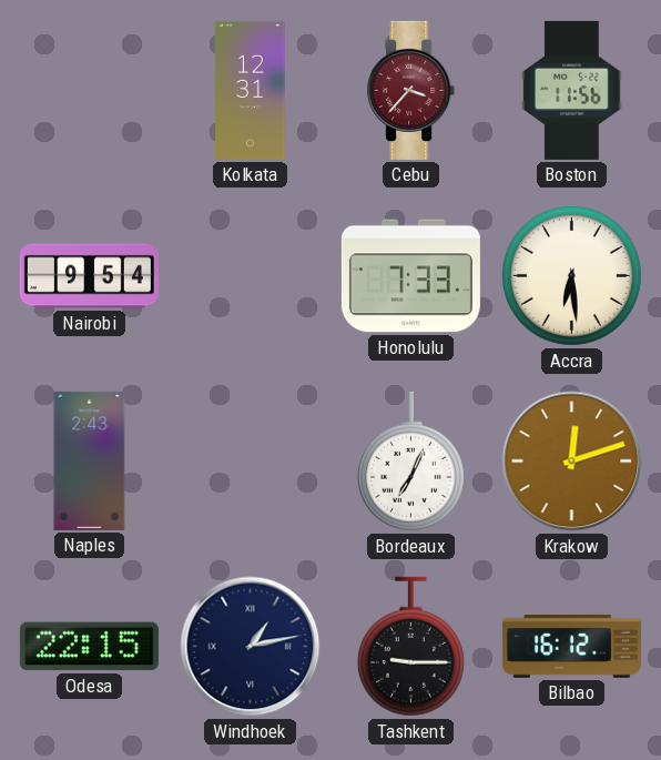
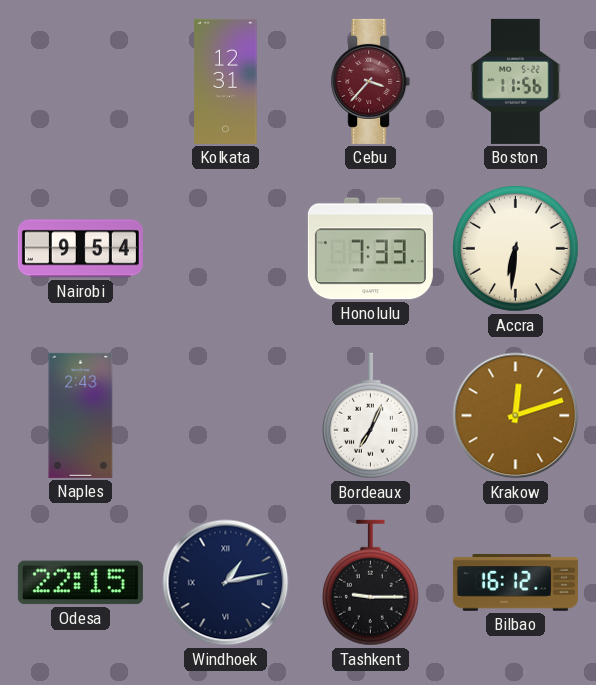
Accra: 6:29 -> 6:31
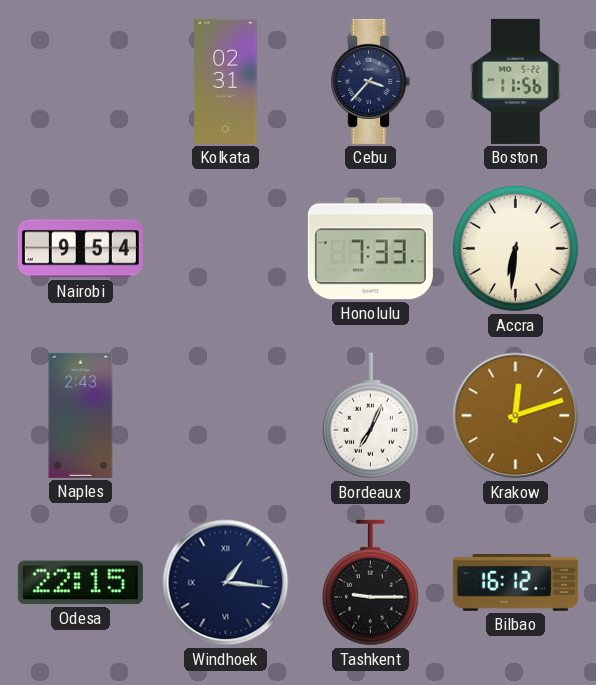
Kolkata: 12:31 -> 02:31
Cebu dial: burgundy -> navy
Windhoek: 1:13 -> 1:16
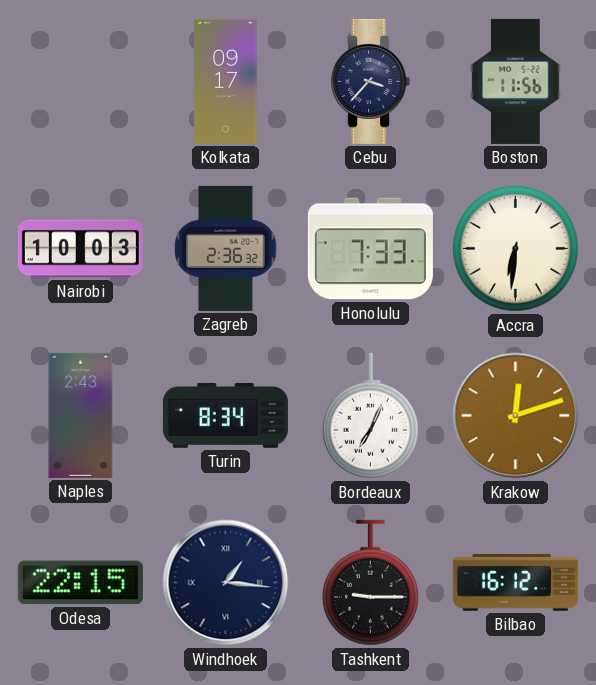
Kolkata: 02:31 -> 09:17
Nairobi: 9:54 -> 10:03
Zagreb: none -> 2:36
Turin: none -> 8:34
